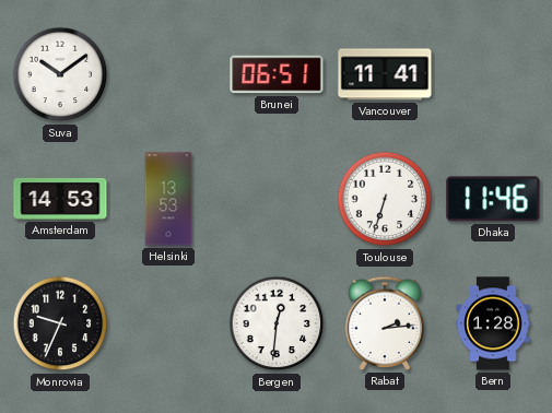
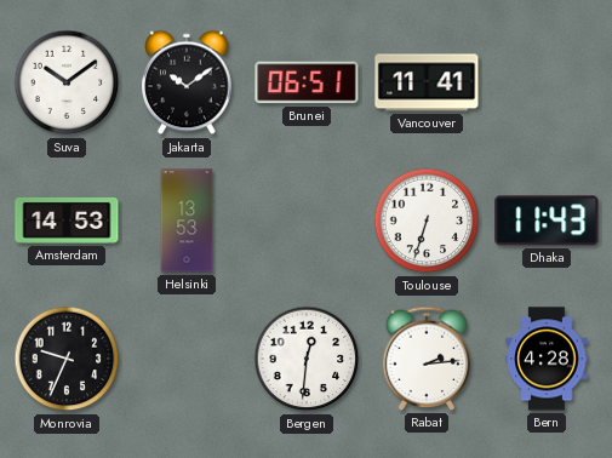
Jakarta: none -> 10:09
Dhaka: 11:46 -> 11:43
Bern: 1:28 -> 4:28
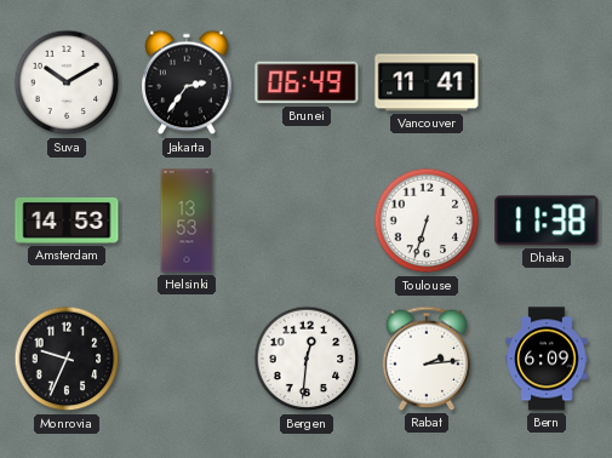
Suva: 10:09 -> 10:10
Jakarta: 10:09 -> 2:36
Brunei: 06:51 -> 06:49
Dhaka: 11:43 -> 11:38
Bern: 4:28 -> 6:09
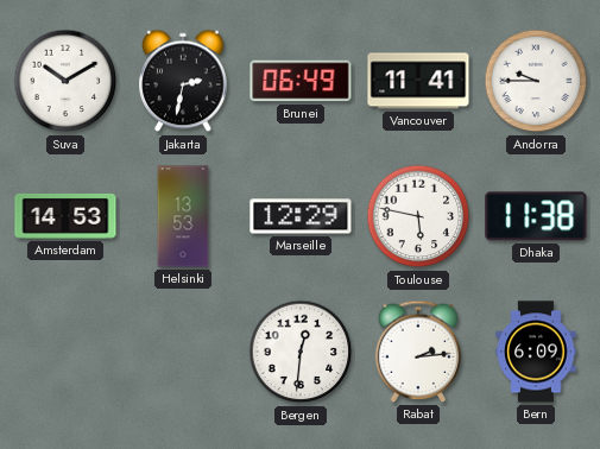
Jakarta: 2:36 -> 2:32
Andorra: none -> 9:45
Marseille: none -> 12:29
Toulouse: 6:33 -> 5:47
Monrovia: 9:34 -> none
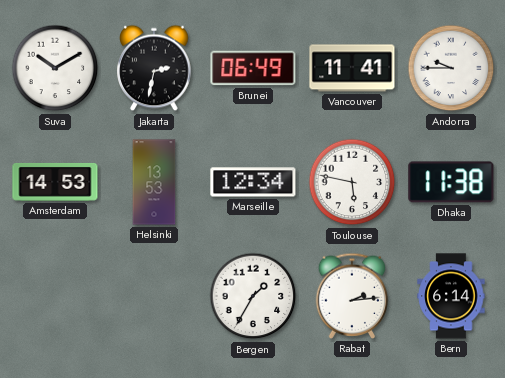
Marseille: 12:29 -> 12:34
Bergen: 12:31 -> 1:35
Bern: 6:09 -> 6:14
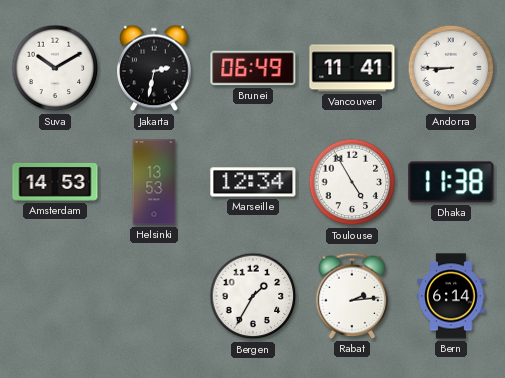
Andorra: 9:45 -> 8:45
Toulouse: 5:47 -> 4:55
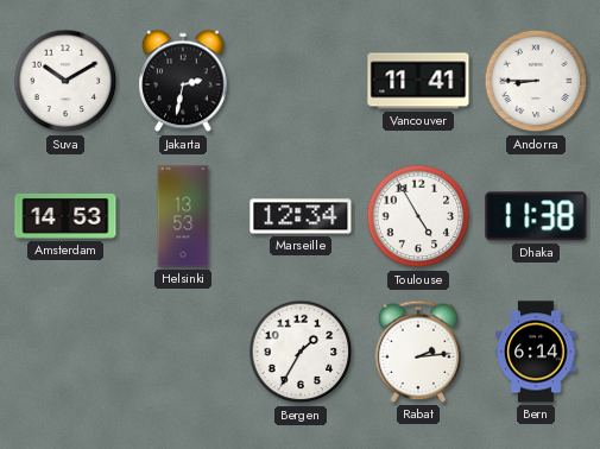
Brunei: 06:49 -> none
